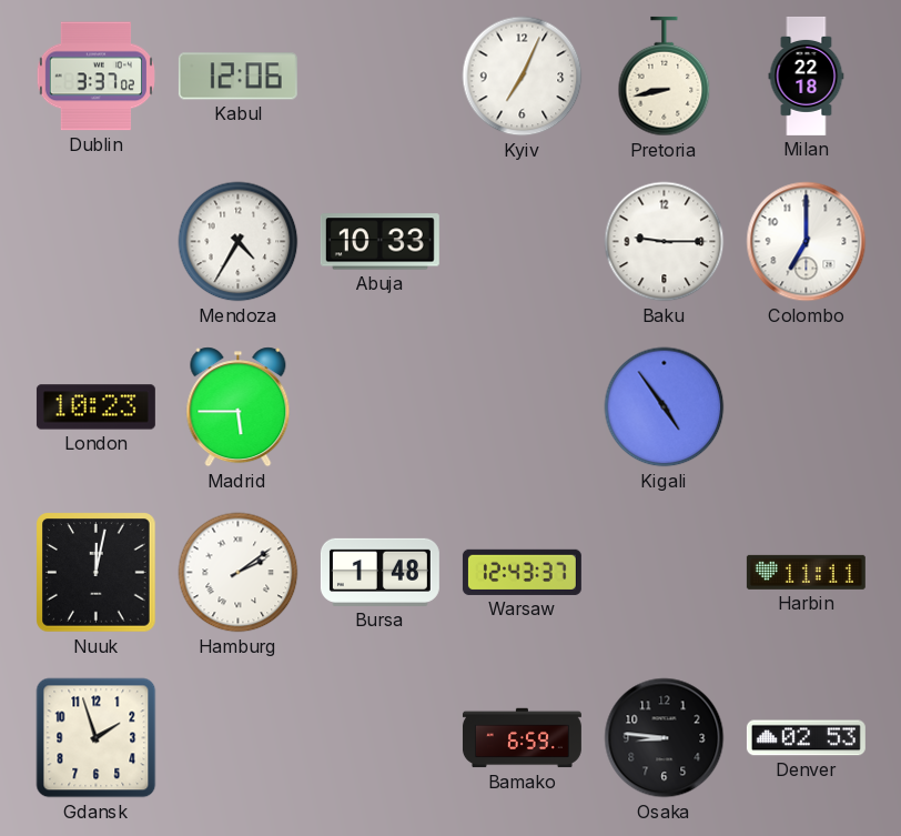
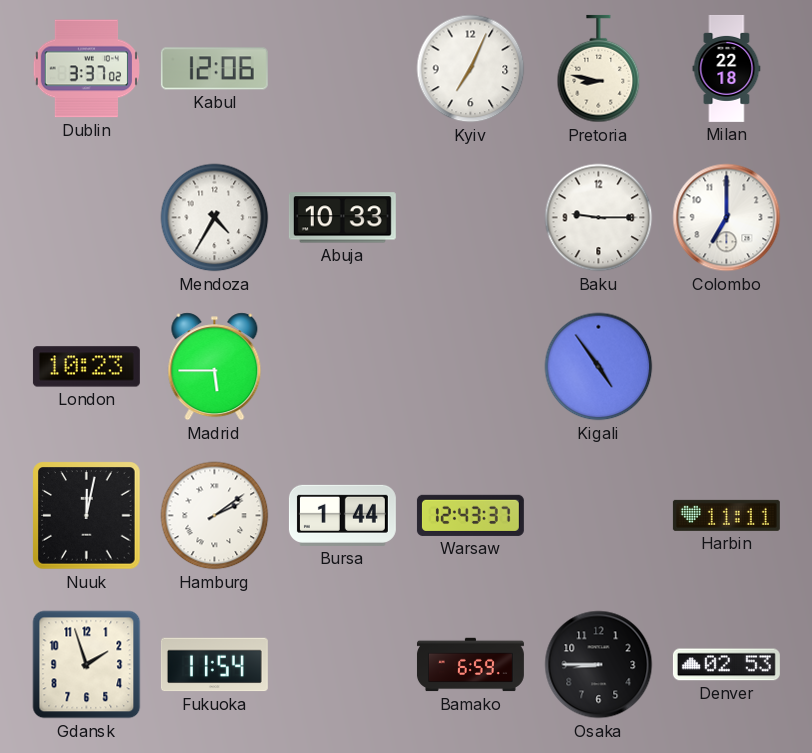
Pretoria: 8:43 -> 8:47
Bursa: 1:48 -> 1:44
Fukuoka: none -> 11:54
Osaka: 8:46 -> 8:45
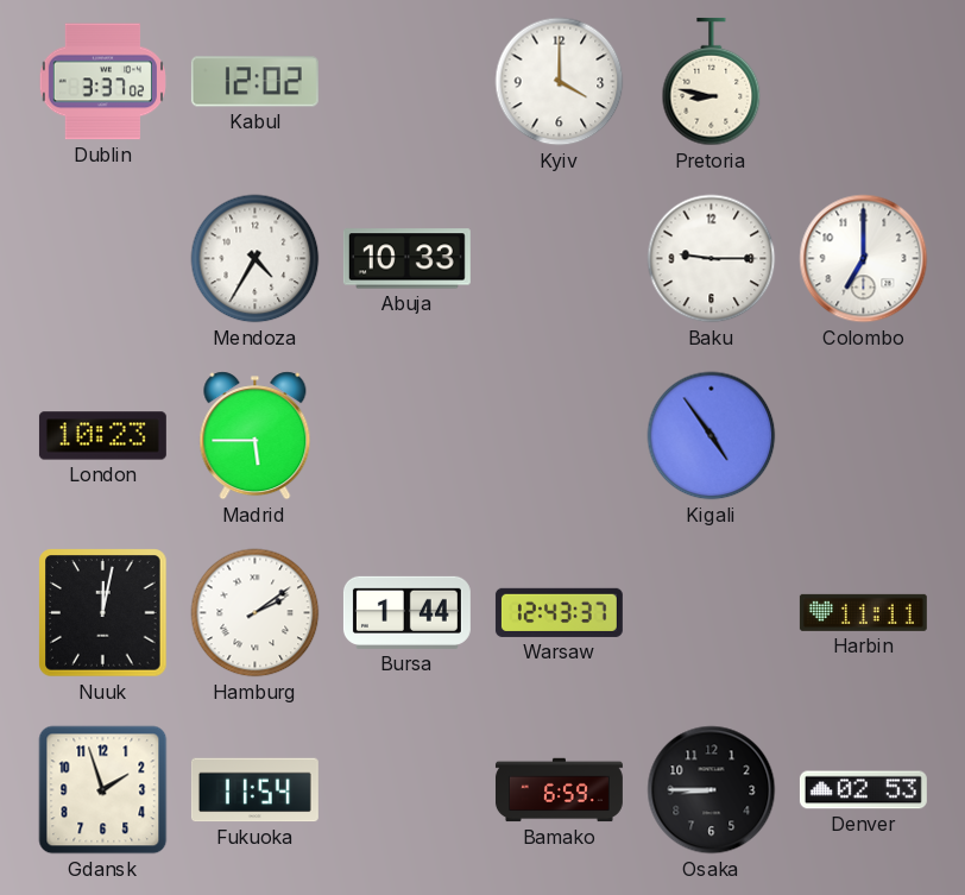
Kabul: 12:06 -> 12:02
Kyiv: 7:04 -> 4:00
Milan: 22:18 -> none
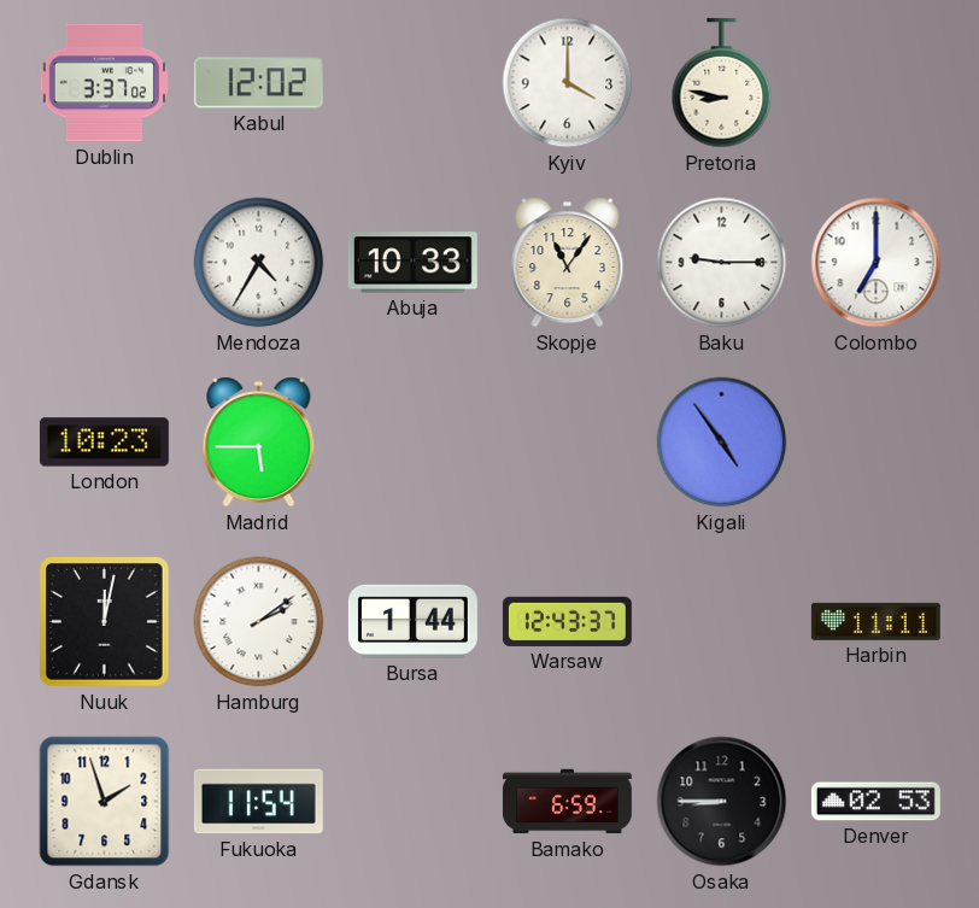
Skopje: none -> 11:06
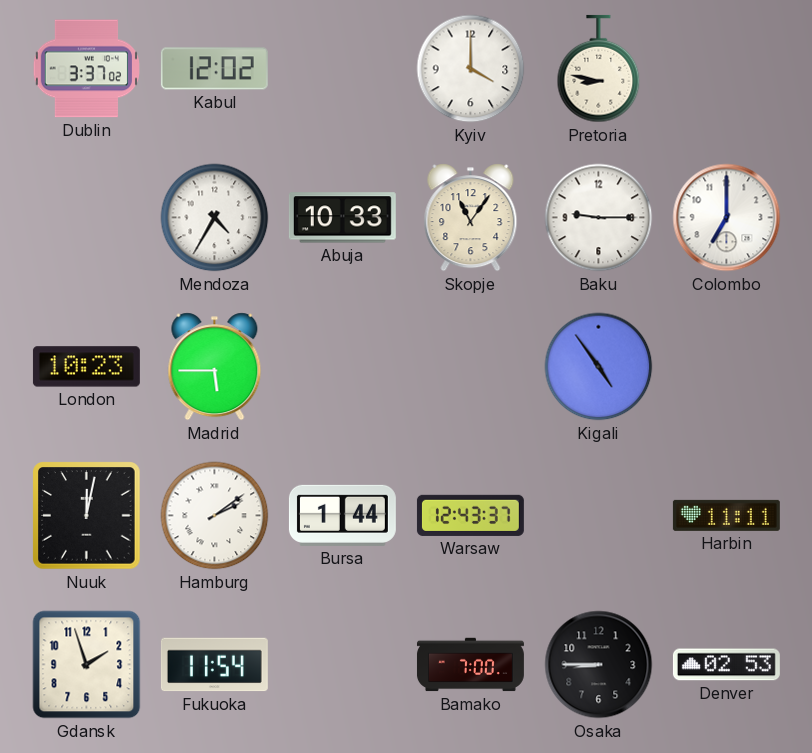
Bamako: 6:59 -> 7:00
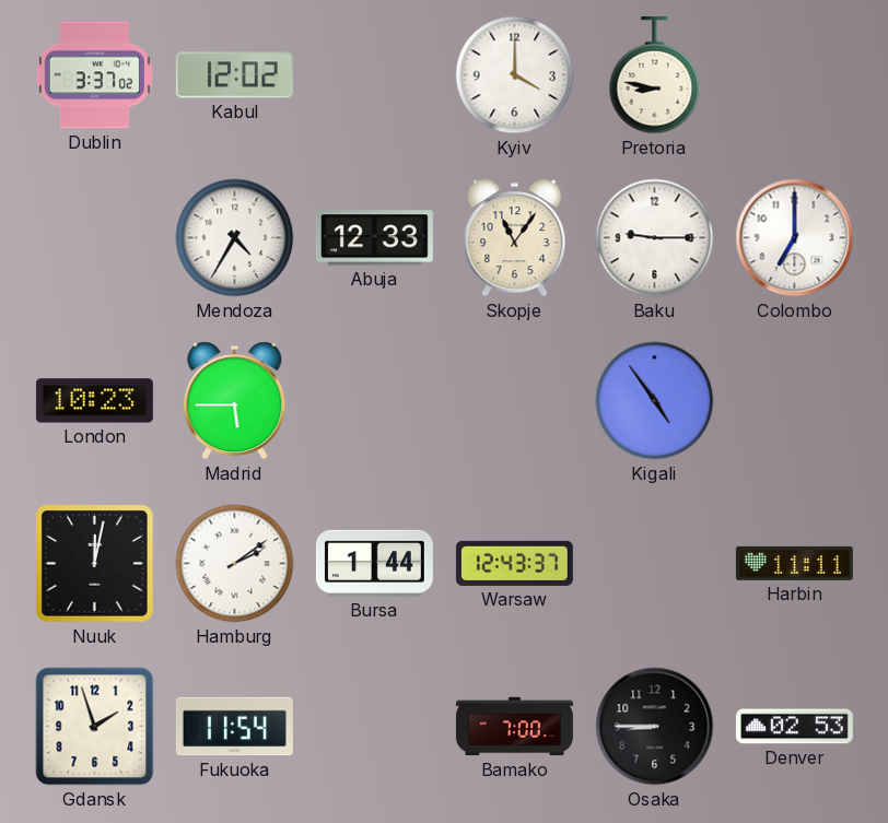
Abuja: 10:33 -> 12:33
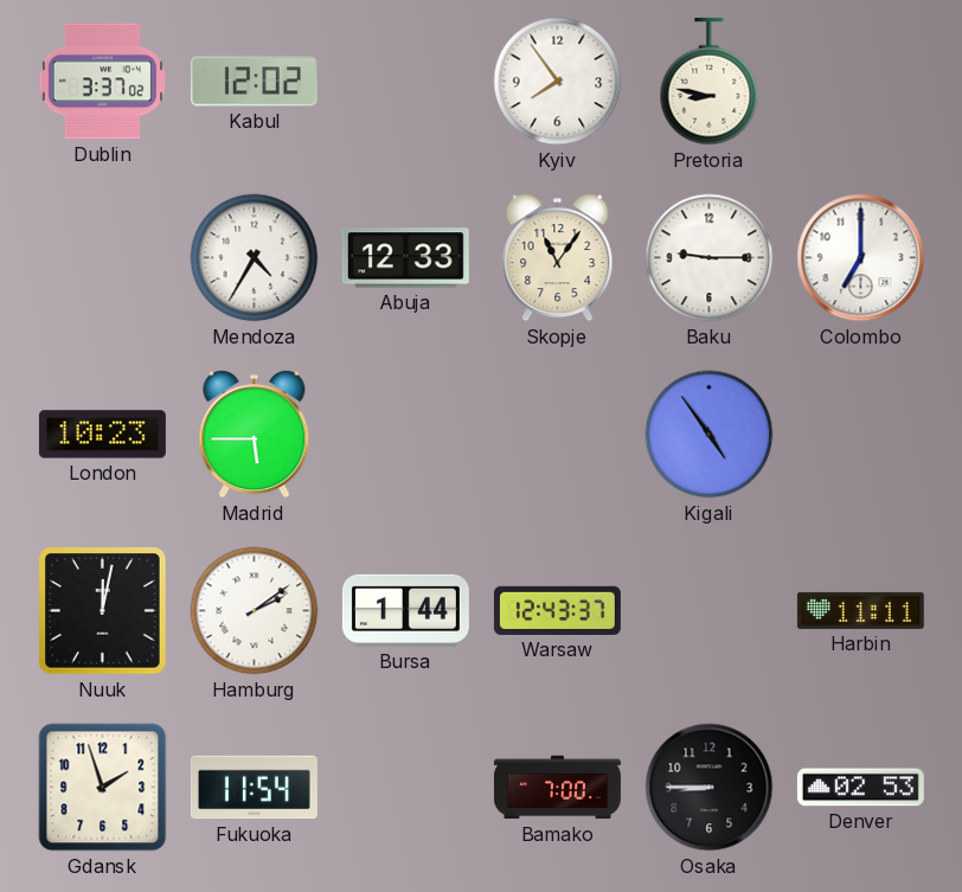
Kyiv: 4:00 -> 7:54
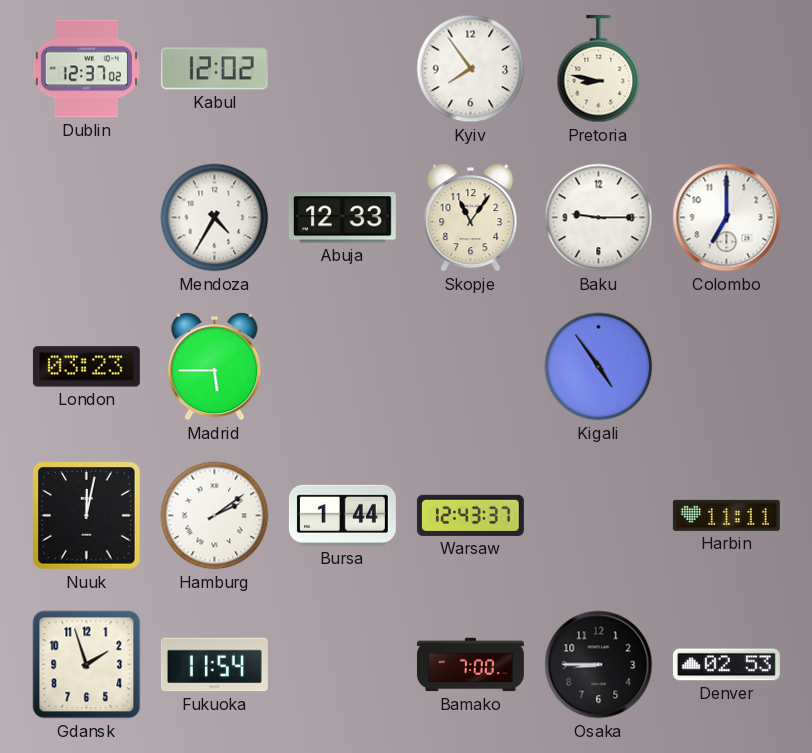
Dublin: 3:37 -> 12:37
London: 10:23 -> 03:23
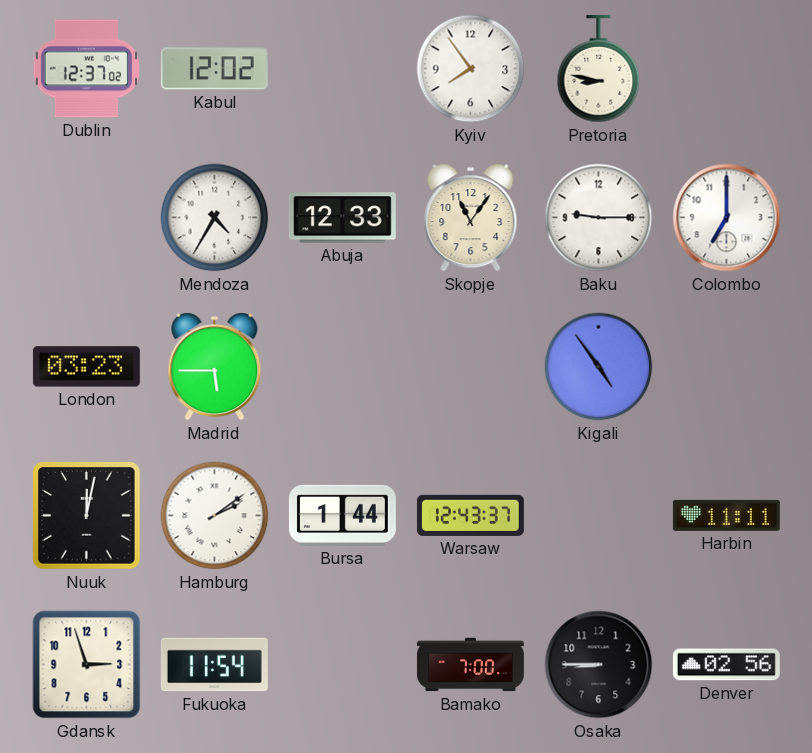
Gdansk: 1:57 -> 2:57
Denver: 02:53 -> 02:56
